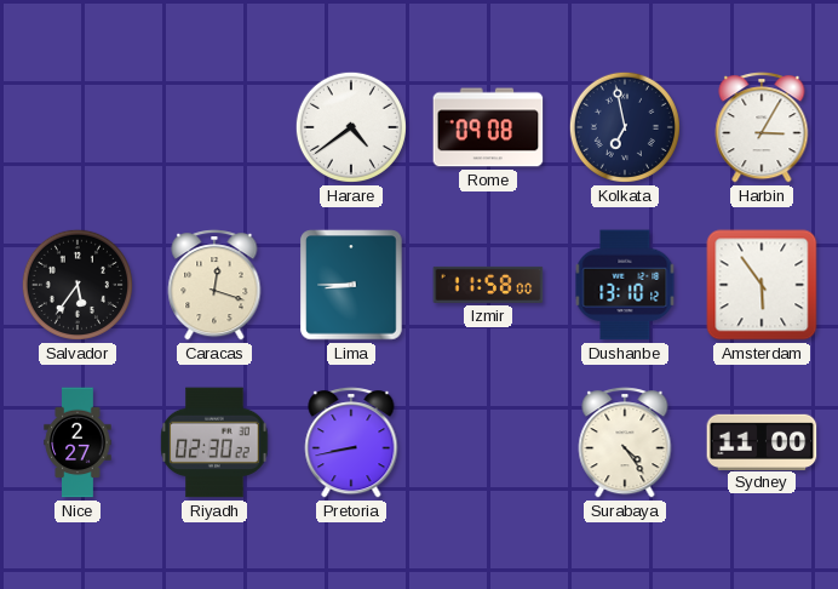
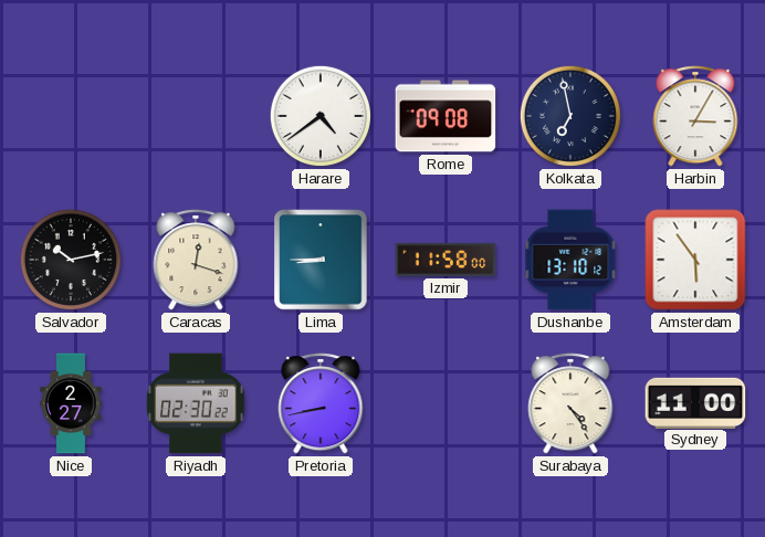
Salvador: 5:36 -> 10:13
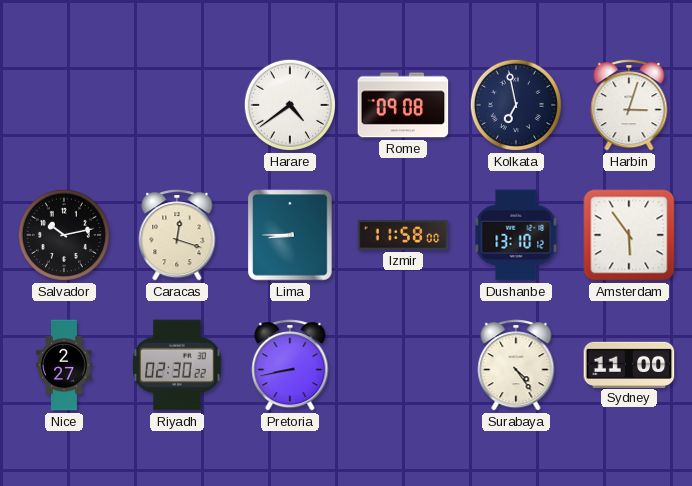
Harbin: 3:05 -> 3:03
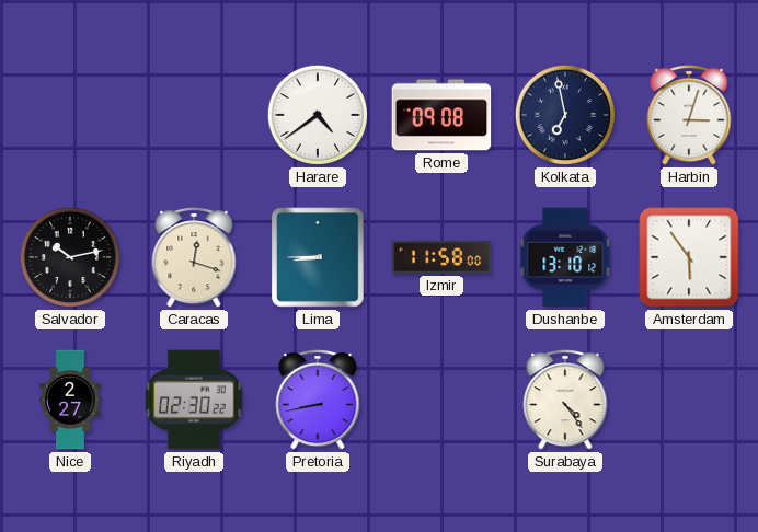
Sydney: 11:00 -> none
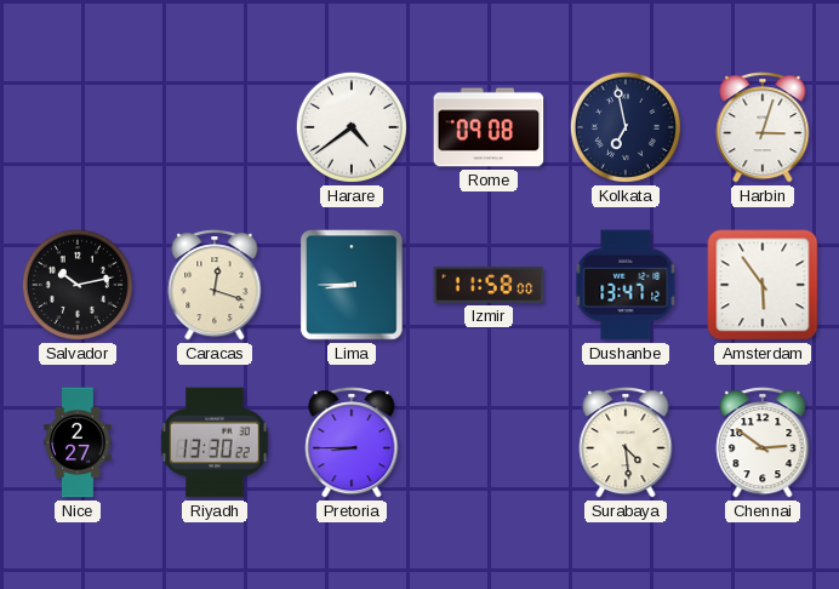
Dushanbe: 13:10 -> 13:47
Riyadh: 02:30 -> 13:30
Pretoria: 8:43 -> 8:45
Surabaya: 4:24 -> 4:29
Chennai: none -> 2:51
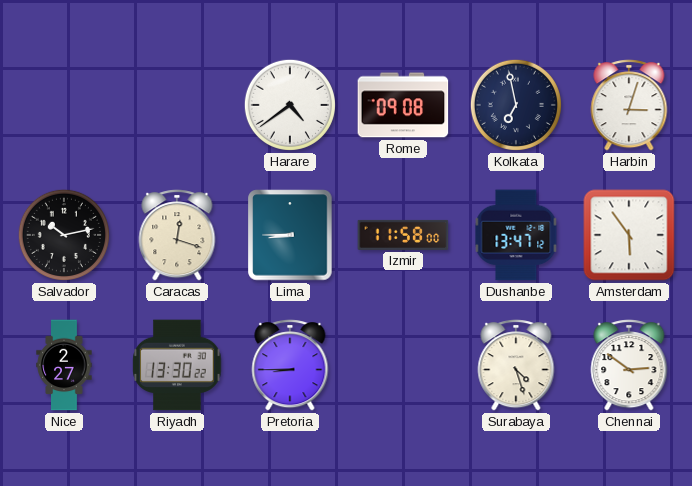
Surabaya: 4:29 -> 4:27
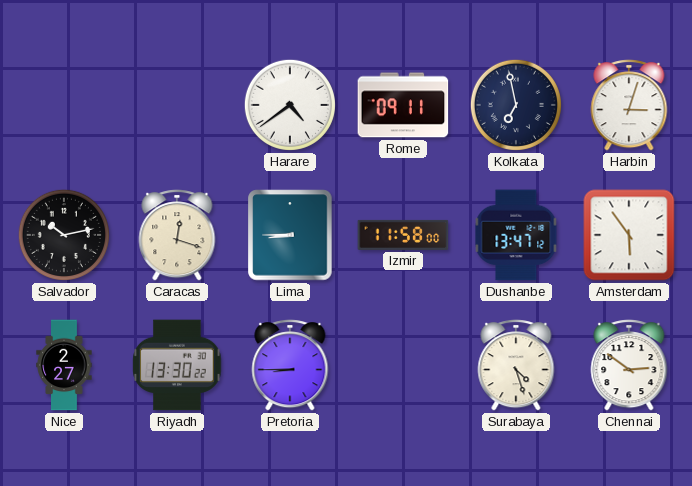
Rome: 09:08 -> 09:11
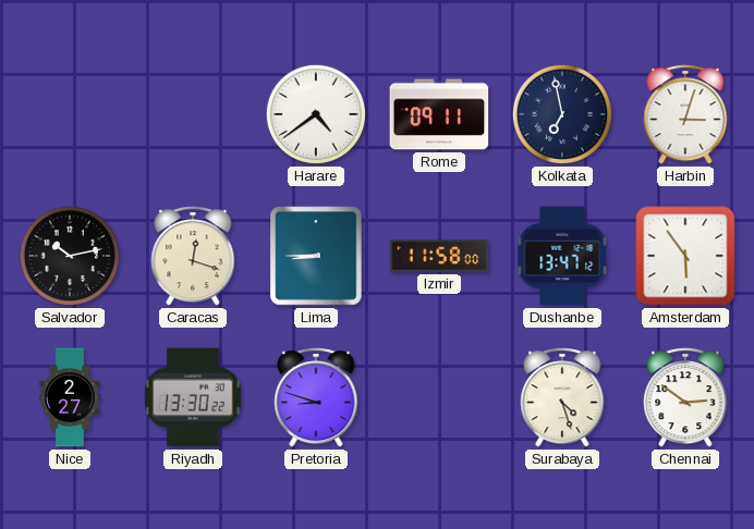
Pretoria: 8:45 -> 8:48
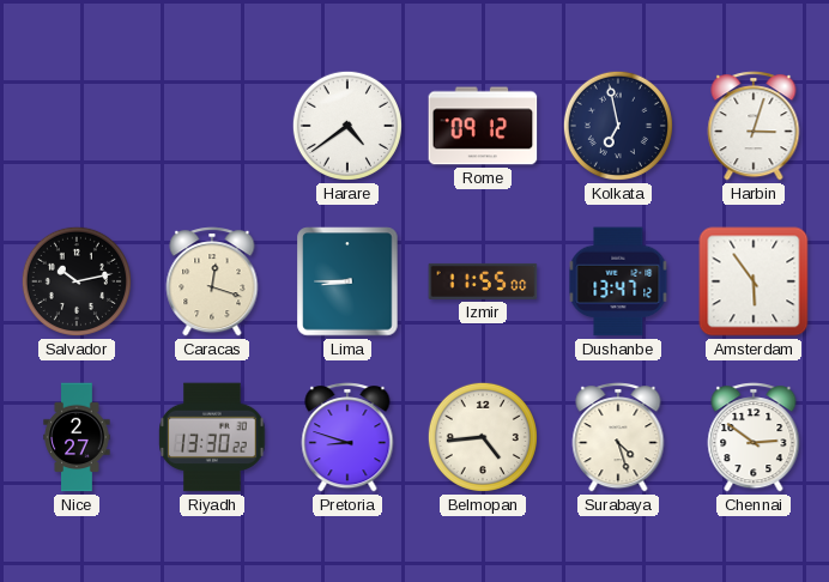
Rome: 09:11 -> 09:12
Izmir: 11:58 -> 11:55
Belmopan: none -> 4:44
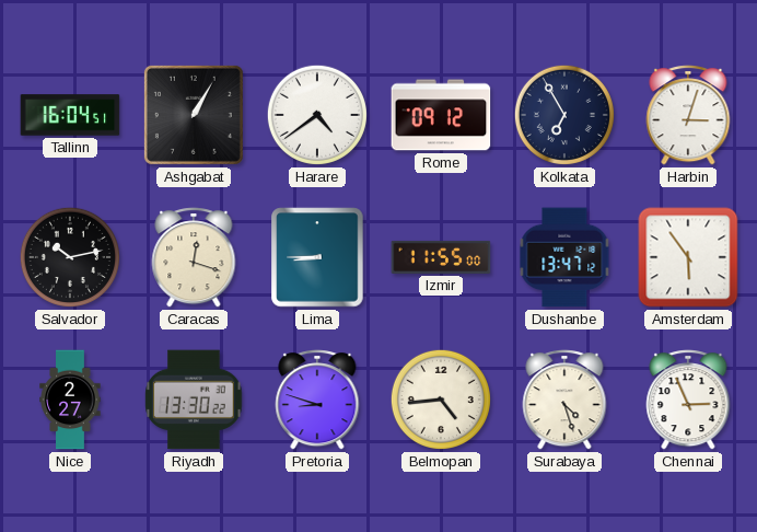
Tallinn: none -> 16:04
Ashgabat: none -> 1:05
Kolkata: 6:58 -> 6:55
Chennai: 2:51 -> 2:56
